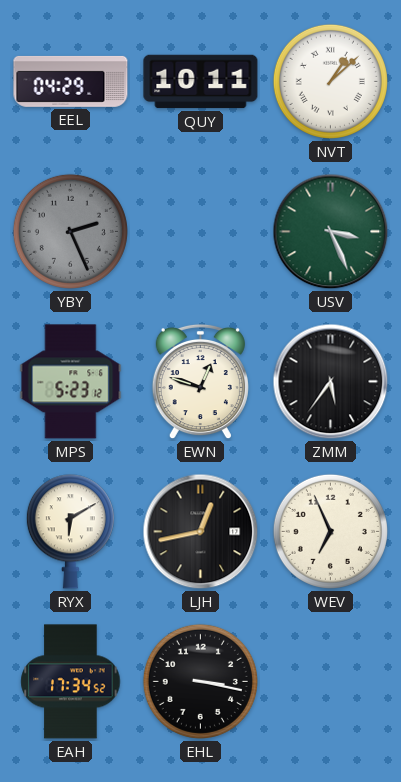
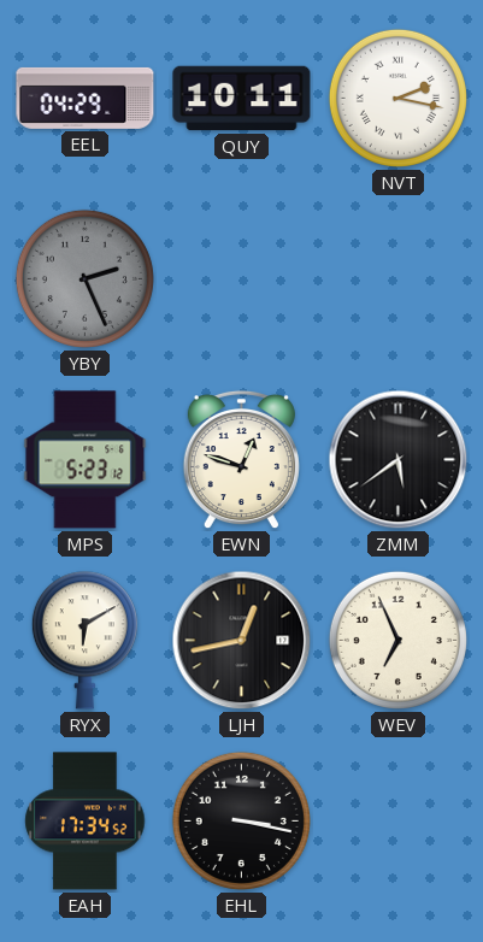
NVT: 1:08 -> 2:17
USV: 3:26 -> none
ZMM: 5:36 -> 5:39
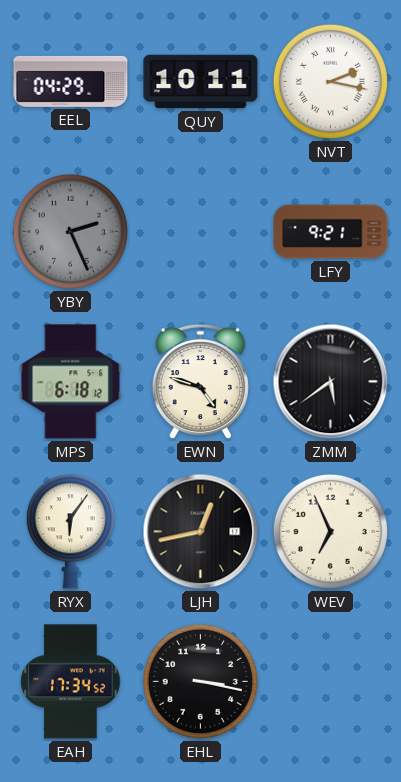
LFY: none -> 9:21
MPS: 5:23 -> 6:18
EWN: 12:48 -> 4:48
RYX: 6:10 -> 6:06
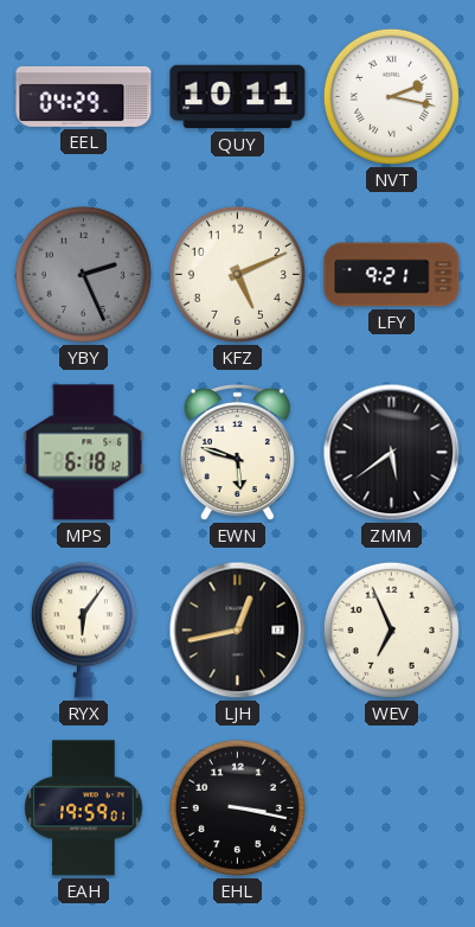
KFZ: none -> 5:11
EWN: 4:48 -> 5:48
EAH: 17:34 -> 19:59
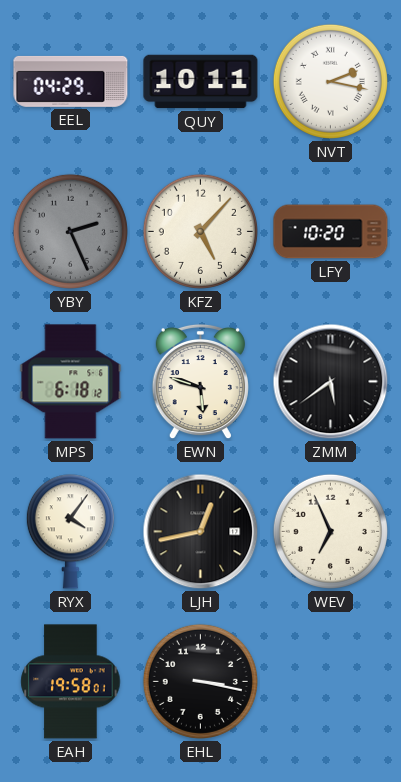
KFZ: 5:11 -> 5:07
LFY: 9:21 -> 10:20
RYX: 6:06 -> 4:06
EAH: 19:59 -> 19:58
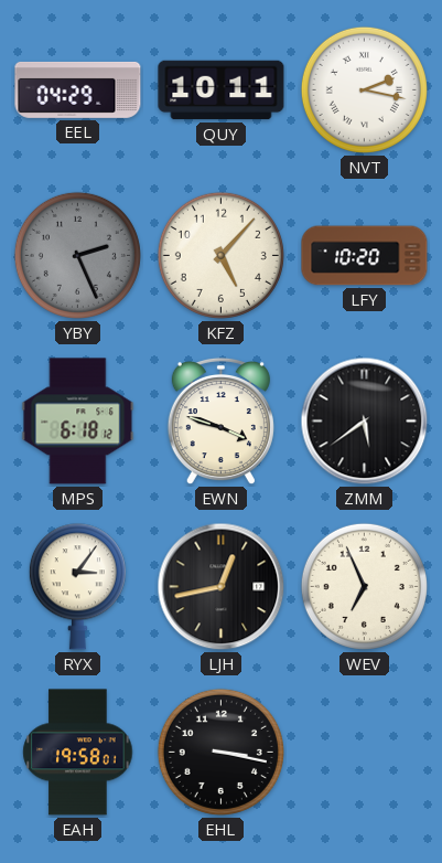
EWN: 5:48 -> 3:48
RYX: 4:06 -> 3:06
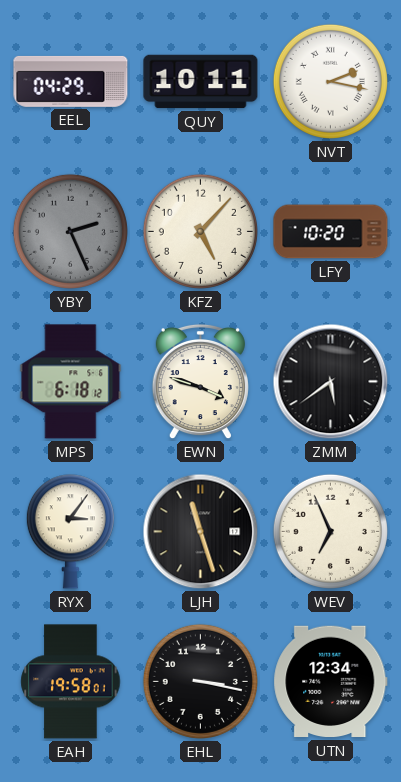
LJH: 12:43 -> 11:27
UTN: none -> 12:34
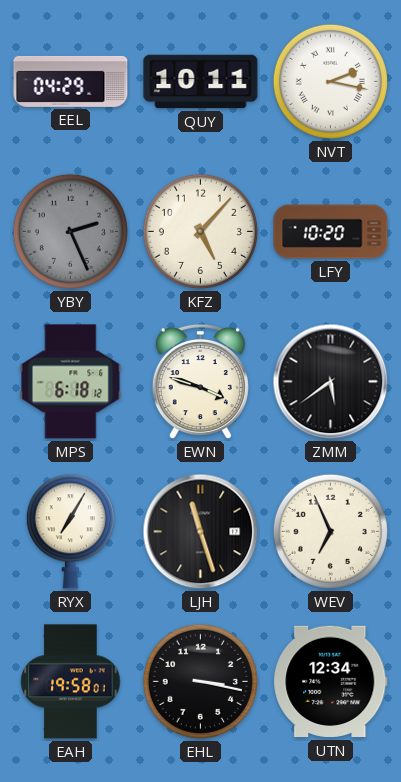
RYX: 3:06 -> 7:05
